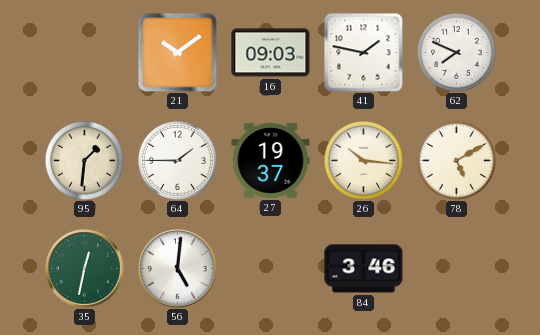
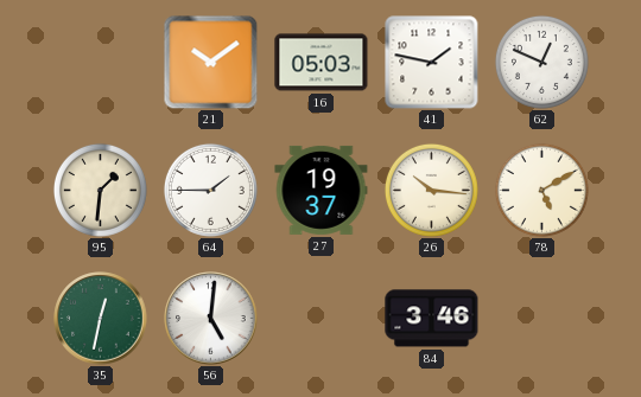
16: 09:03 -> 05:03
62: 7:49 -> 12:49
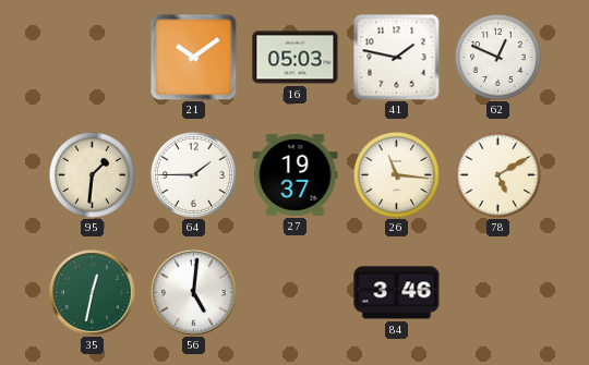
26: 10:16 -> 11:16
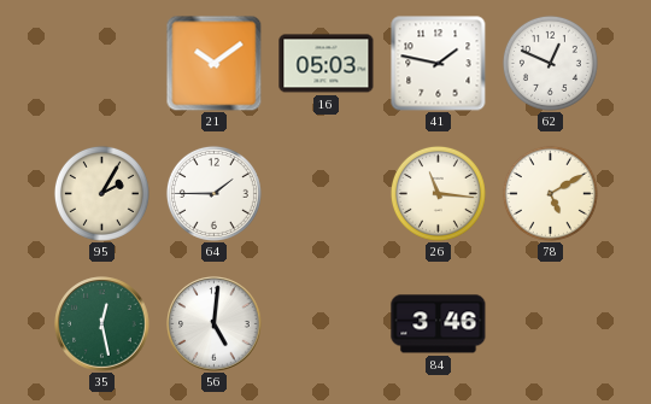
95: 1:31 -> 2:05
27: 19:37 -> none
35: 12:32 -> 12:28
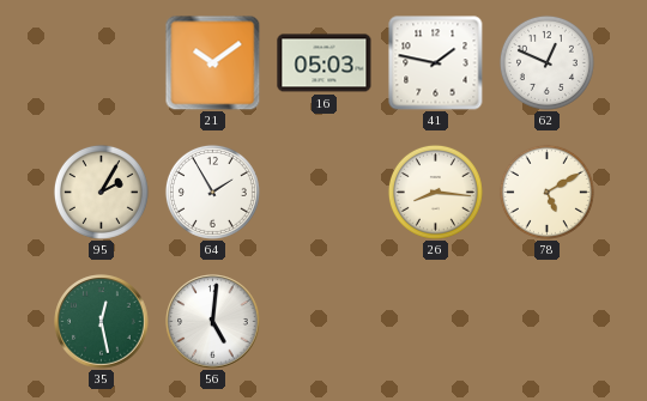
64: 1:45 -> 1:55
26: 11:16 -> 8:16
84: 3:46 -> none
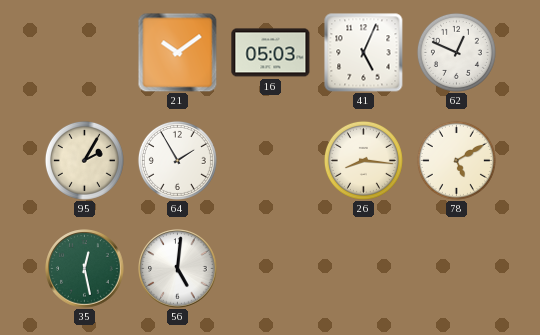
41: 1:47 -> 5:04
